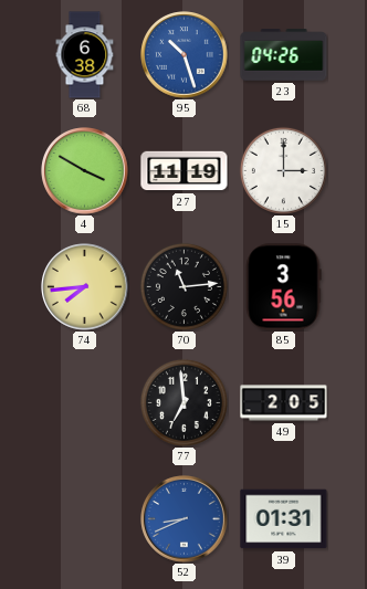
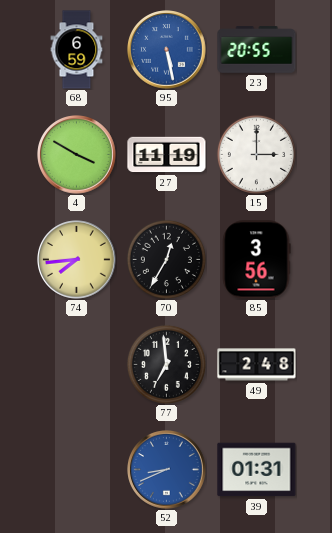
68: 6:38 -> 6:59
95: 10:27 -> 5:28
23: 04:26 -> 20:55
70: 11:14 -> 12:35
49: 2:05 -> 2:48
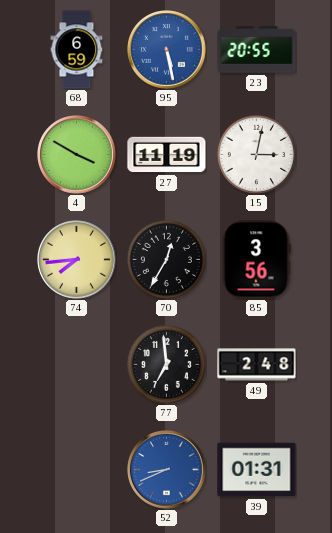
15: 3:00 -> 3:02
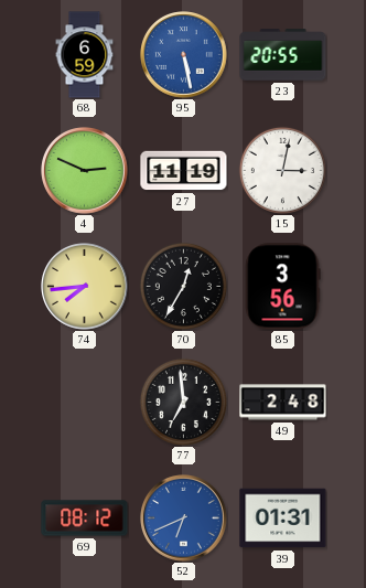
4: 3:50 -> 2:49
69: none -> 08:12
52: 8:41 -> 6:41
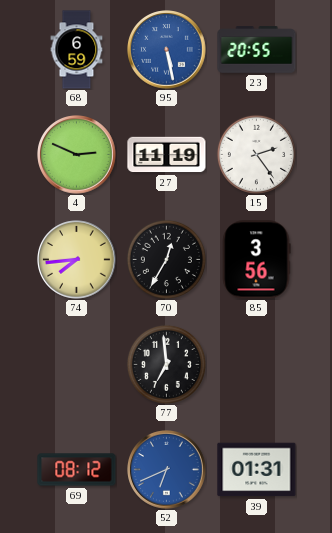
15: 3:02 -> 2:24
49: 2:48 -> none
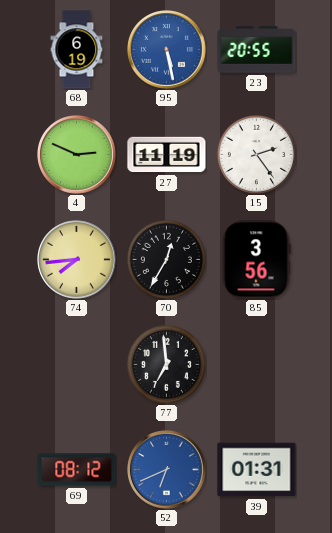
68: 6:59 -> 6:19
